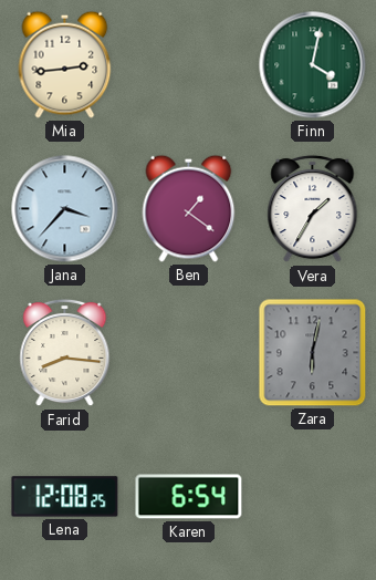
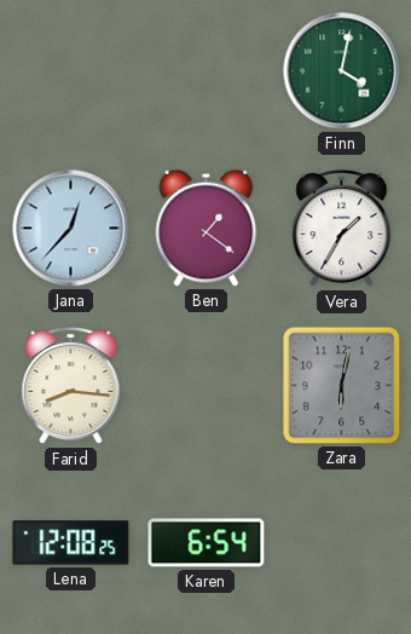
Mia: 2:44 -> none
Jana: 3:37 -> 12:37
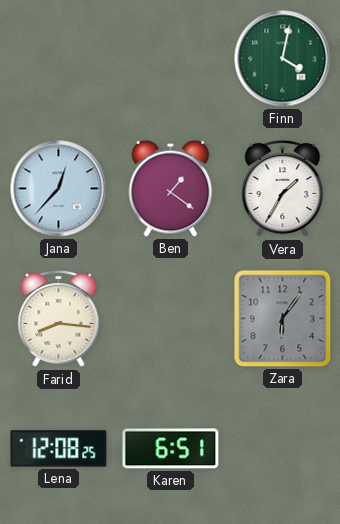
Zara: 6:02 -> 6:06
Karen: 6:54 -> 6:51
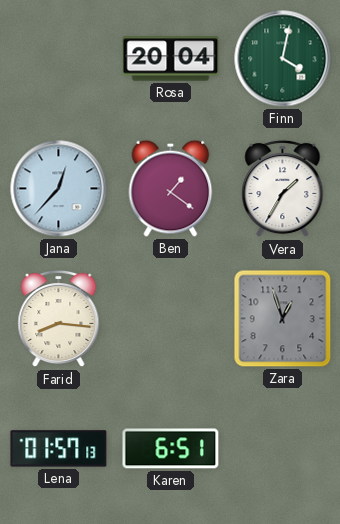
Rosa: none -> 20:04
Zara: 6:06 -> 12:57
Lena: 12:08 -> 01:57
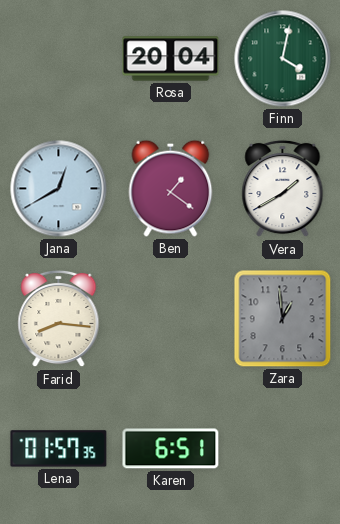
Jana: 12:37 -> 12:40
Vera: 1:35 -> 1:40
Zara: 12:57 -> 12:59
Lena: 01:57:13 -> 01:57:35
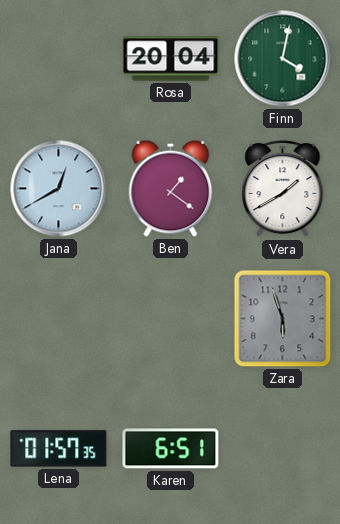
Farid: 8:16 -> none
Zara: 12:59 -> 5:57
